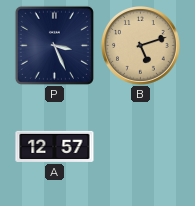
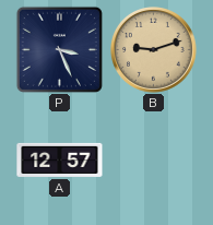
B: 5:12 -> 9:12
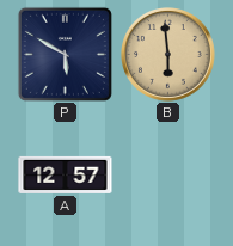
P: 3:26 -> 5:50
B: 9:12 -> 5:59
